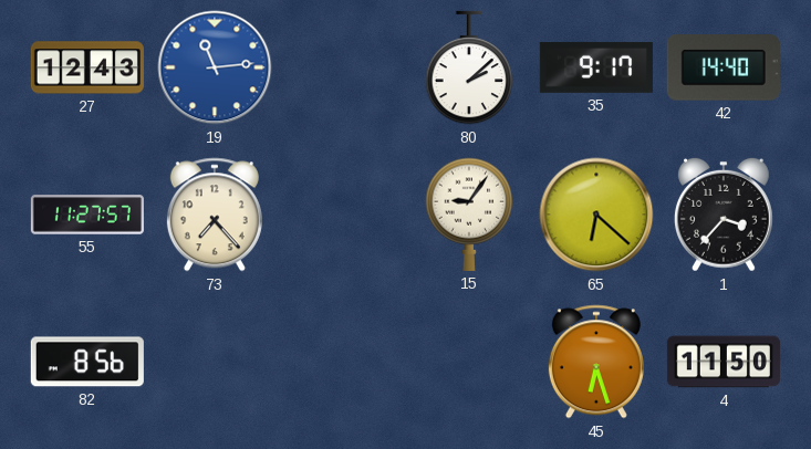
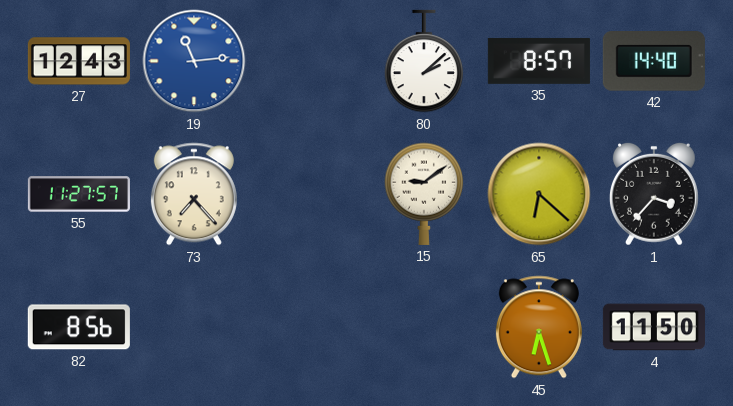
35: 9:17 -> 8:57
15: 9:06 -> 9:09
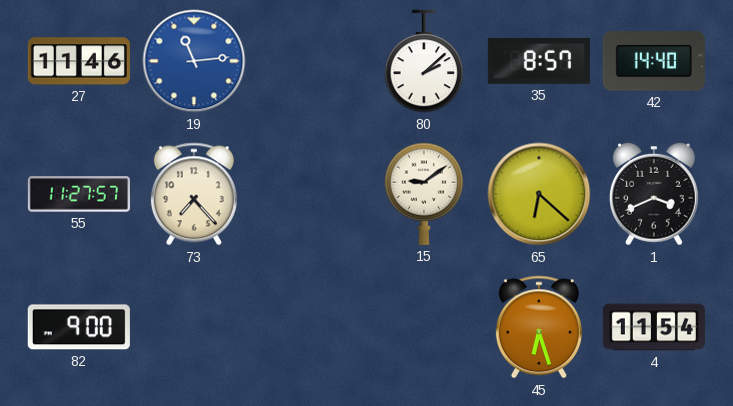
27: 12:43 -> 11:46
1: 3:37 -> 3:41
82: 8:56 -> 9:00
4: 11:50 -> 11:54
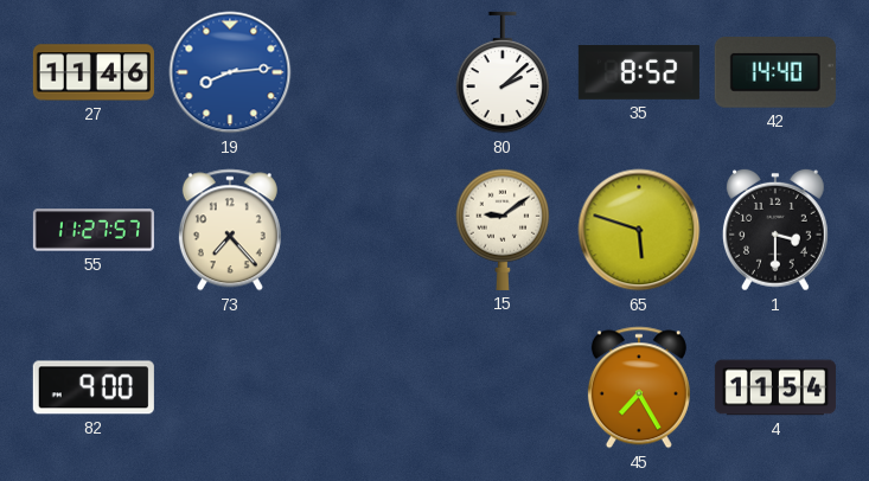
19: 11:14 -> 8:14
35: 8:57 -> 8:52
65: 6:22 -> 5:48
1: 3:41 -> 3:30
45: 6:27 -> 7:25
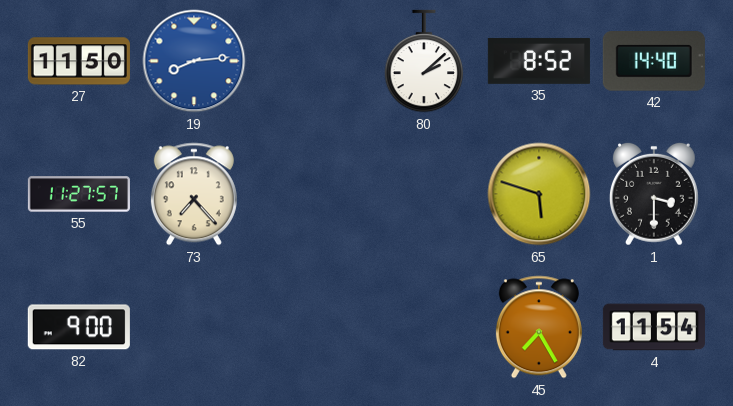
27: 11:46 -> 11:50
15: 9:09 -> none
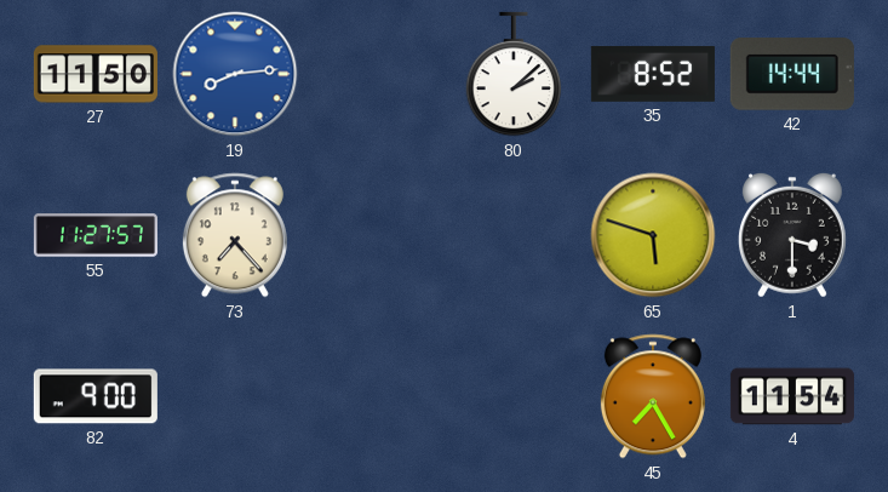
42: 14:40 -> 14:44
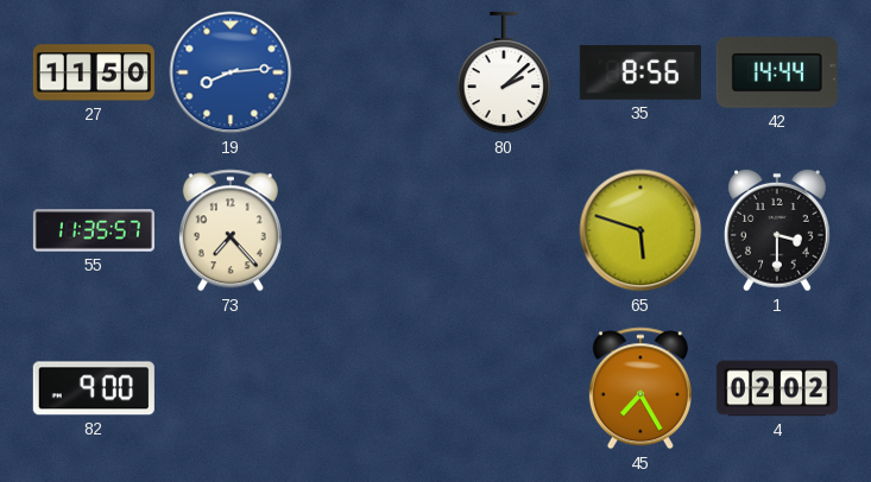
35: 8:52 -> 8:56
55: 11:27 -> 11:35
4: 11:54 -> 02:02
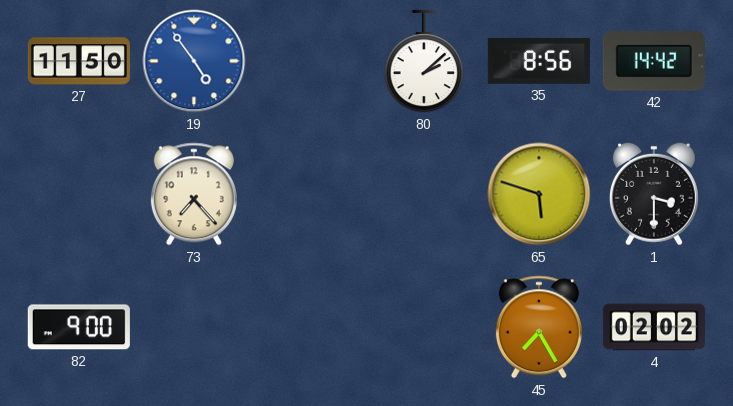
19: 8:14 -> 4:54
42: 14:44 -> 14:42
55: 11:35 -> none
